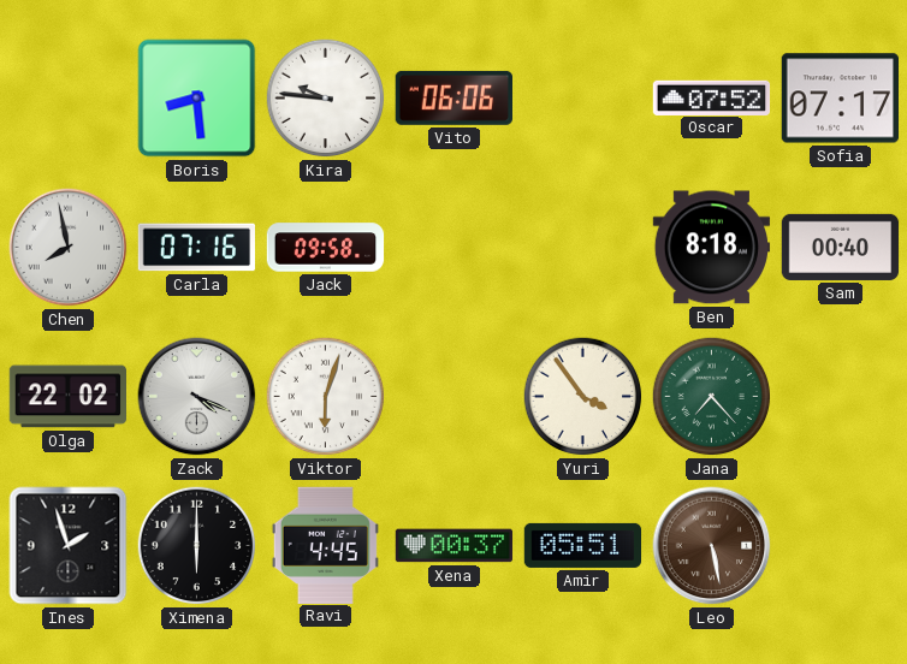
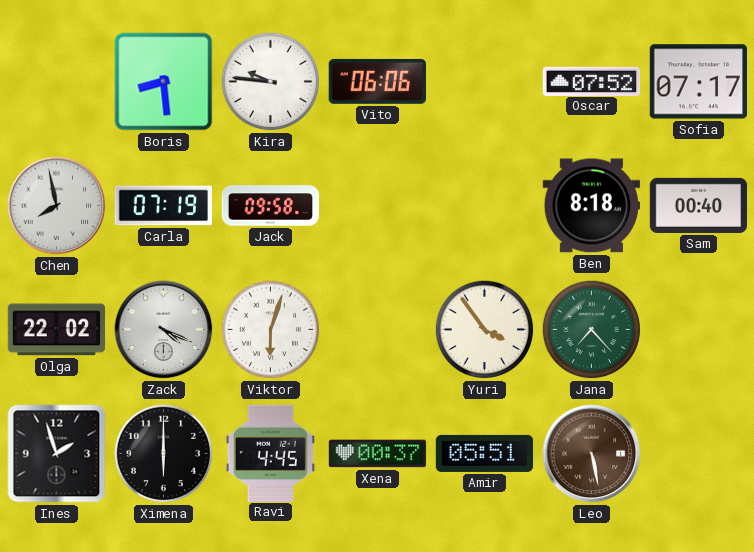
Carla: 07:16 -> 07:19
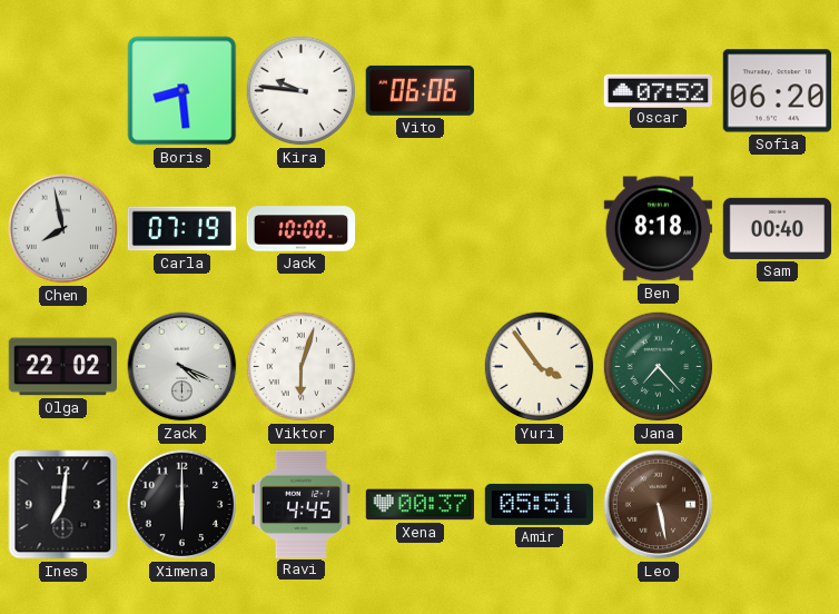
Sofia: 07:17 -> 06:20
Jack: 09:58 -> 10:00
Ines: 1:57 -> 7:01
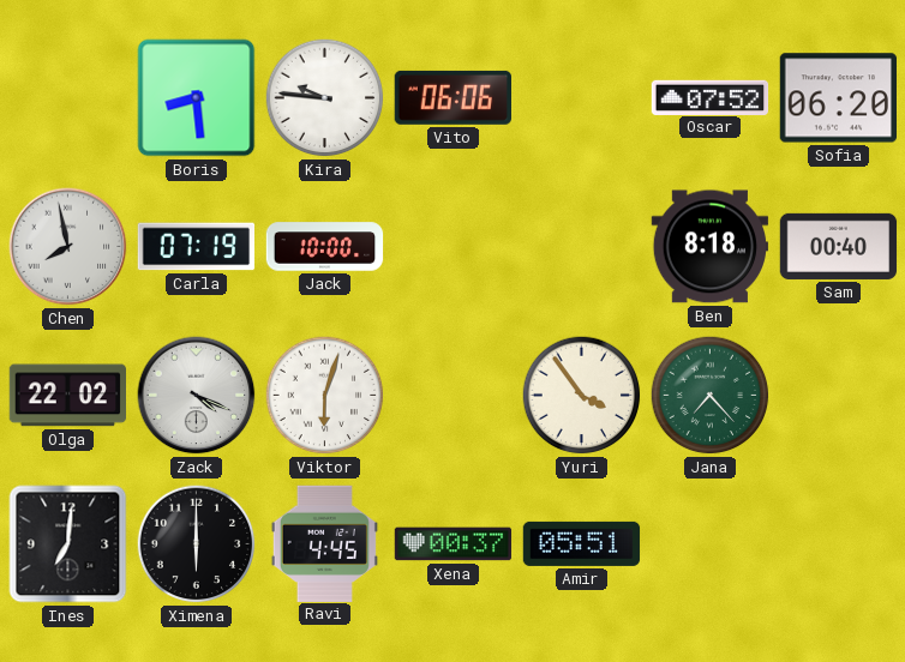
Leo: 5:28 -> none
